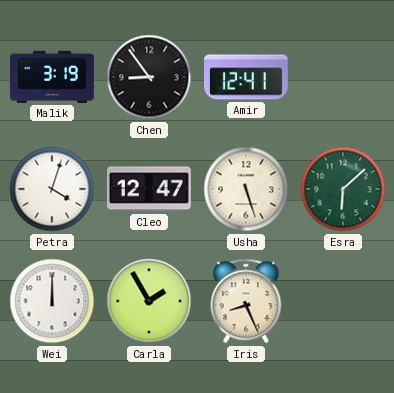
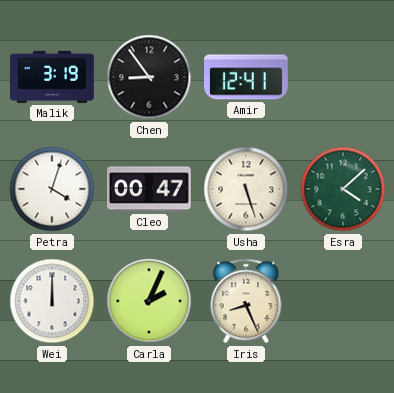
Cleo: 12:47 -> 00:47
Esra: 6:08 -> 4:08
Carla: 1:55 -> 2:04
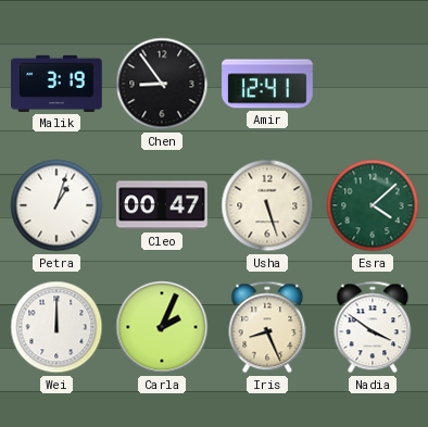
Petra: 4:03 -> 1:03
Nadia: none -> 3:51
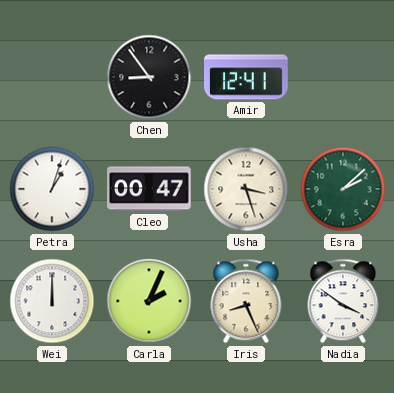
Malik: 3:19 -> none
Usha: 5:27 -> 3:27
Esra: 4:08 -> 2:08
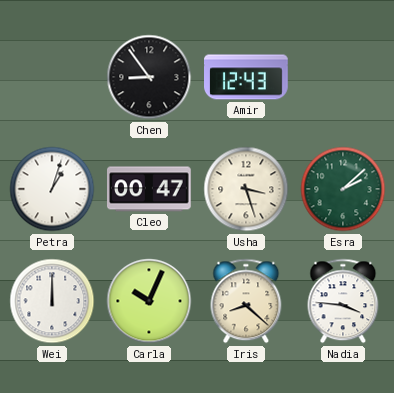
Amir: 12:41 -> 12:43
Carla: 2:04 -> 10:04
Iris: 8:26 -> 8:22
Nadia: 3:51 -> 3:46
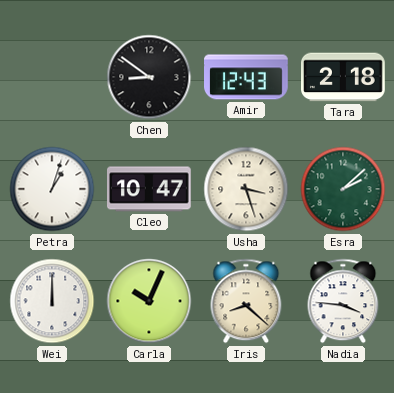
Chen: 8:54 -> 8:51
Tara: none -> 2:18
Cleo: 00:47 -> 10:47
